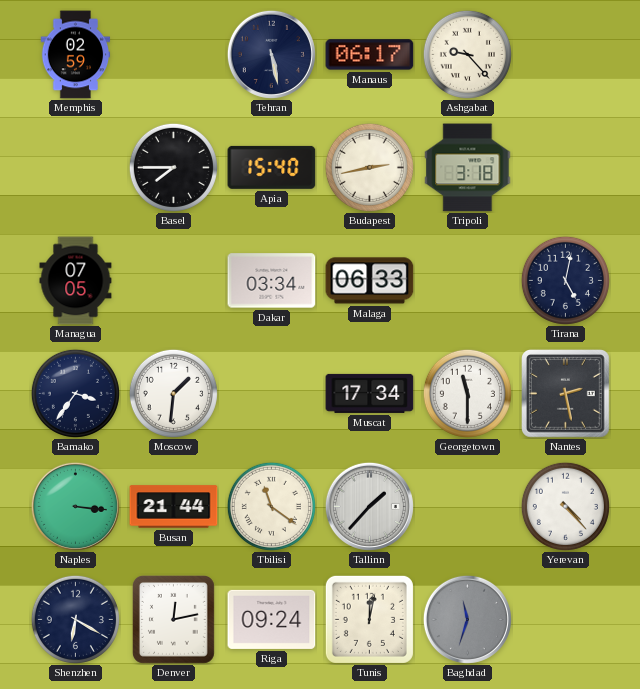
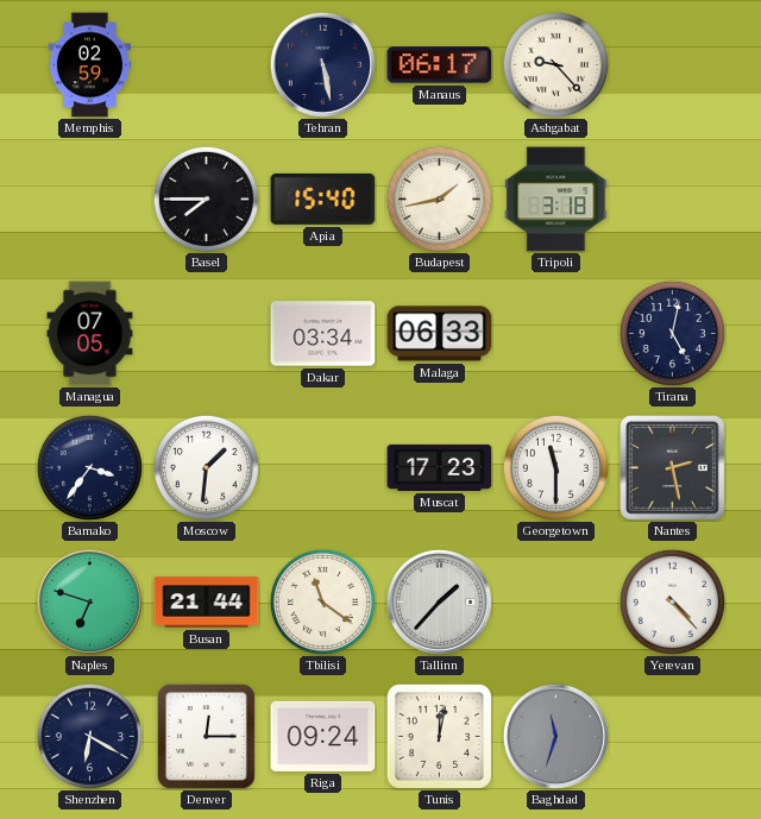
Budapest: 2:43 -> 1:43
Muscat: 17:34 -> 17:23
Naples: 3:16 -> 6:48
Denver: 12:13 -> 12:15
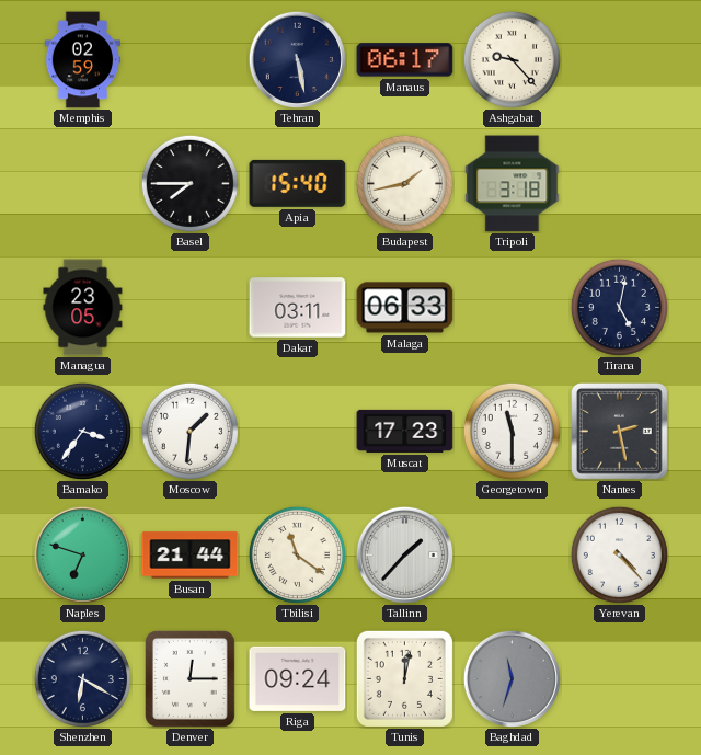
Managua: 07:05 -> 23:05
Dakar: 03:34 -> 03:11
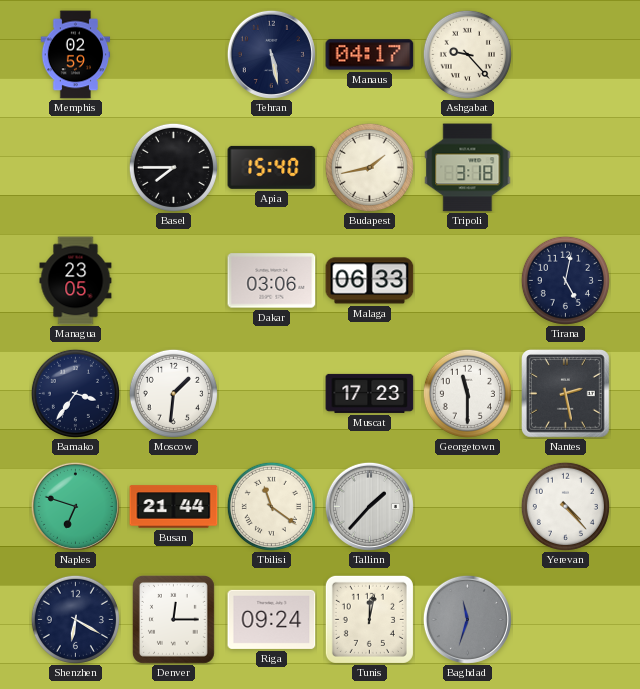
Manaus: 06:17 -> 04:17
Dakar: 03:11 -> 03:06
